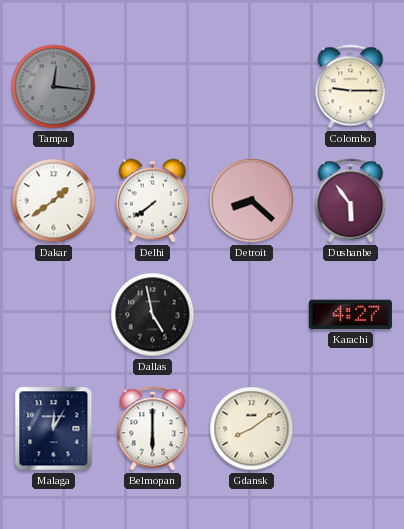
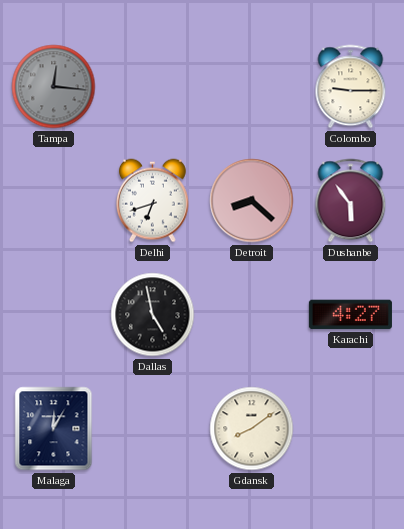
Dakar: 1:39 -> none
Delhi: 7:39 -> 6:42
Belmopan: 6:00 -> none
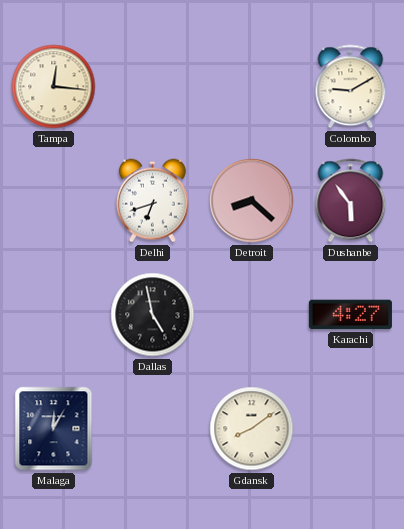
Tampa dial: grey -> cream
Colombo: 9:15 -> 9:10
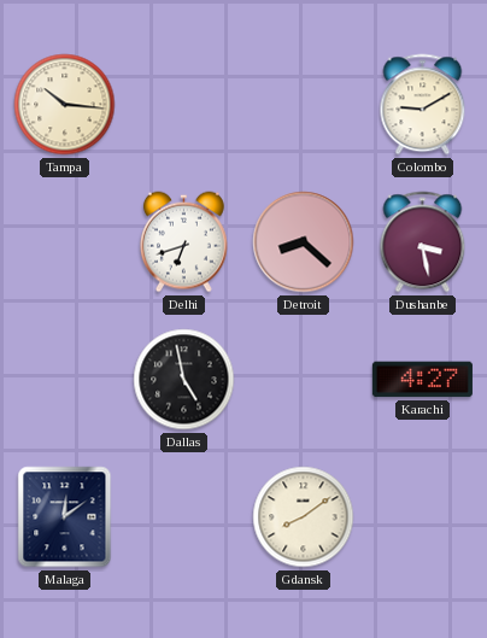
Tampa: 12:16 -> 10:16
Dushanbe: 5:54 -> 3:28
Malaga: 12:05 -> 12:09
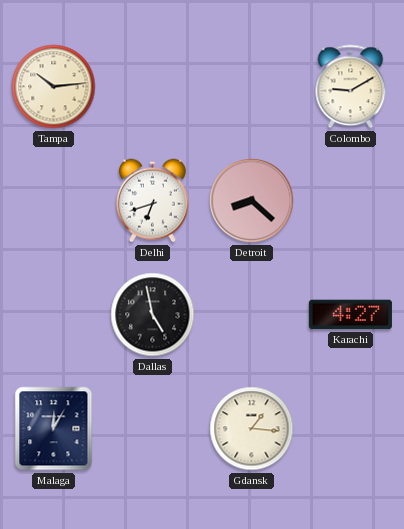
Tampa: 10:16 -> 10:14
Dushanbe: 3:28 -> none
Malaga: 12:09 -> 12:05
Gdansk: 8:09 -> 1:16
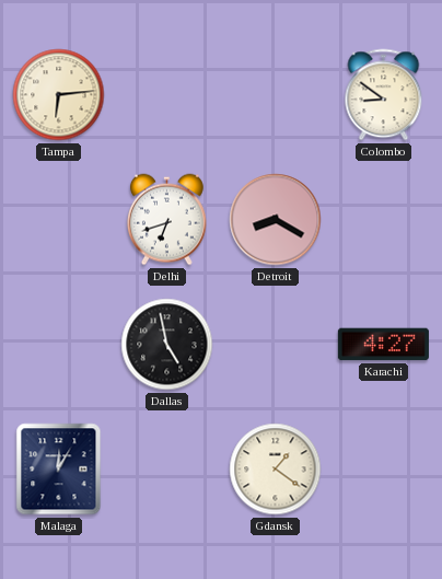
Tampa: 10:14 -> 6:14
Colombo: 9:10 -> 8:51
Detroit: 8:22 -> 8:20
Gdansk: 1:16 -> 1:21
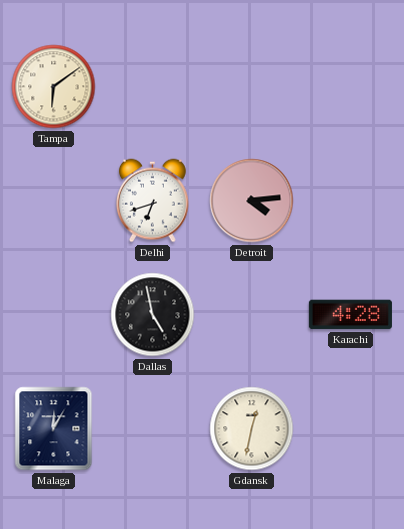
Tampa: 6:14 -> 6:09
Colombo: 8:51 -> none
Detroit: 8:20 -> 4:14
Karachi: 4:27 -> 4:28
Gdansk: 1:21 -> 12:32
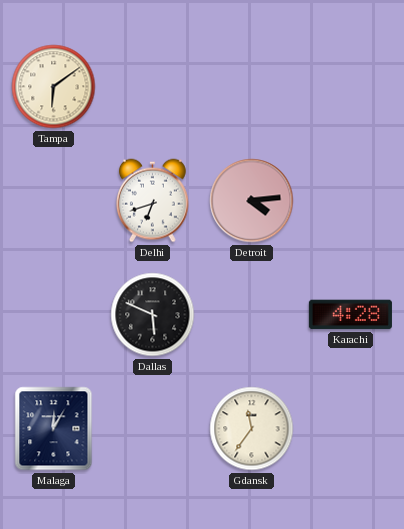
Dallas: 4:58 -> 5:49
Gdansk: 12:32 -> 11:36
